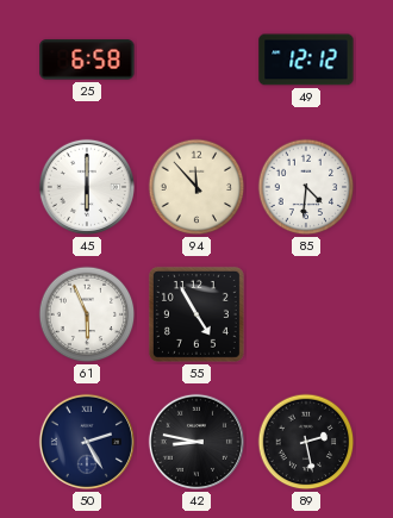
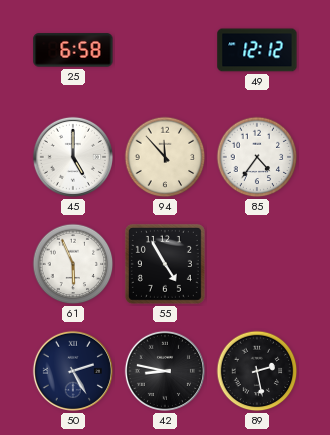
45: 6:00 -> 5:00
85: 4:31 -> 4:36
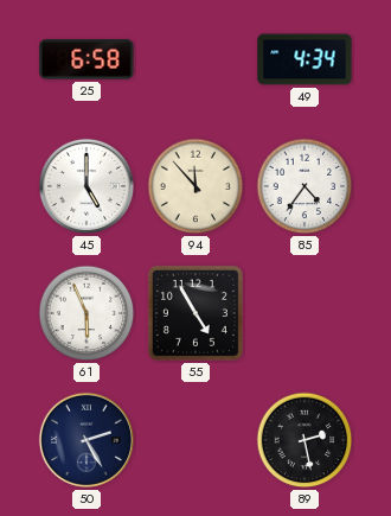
49: 12:12 -> 4:34
42: 8:47 -> none
